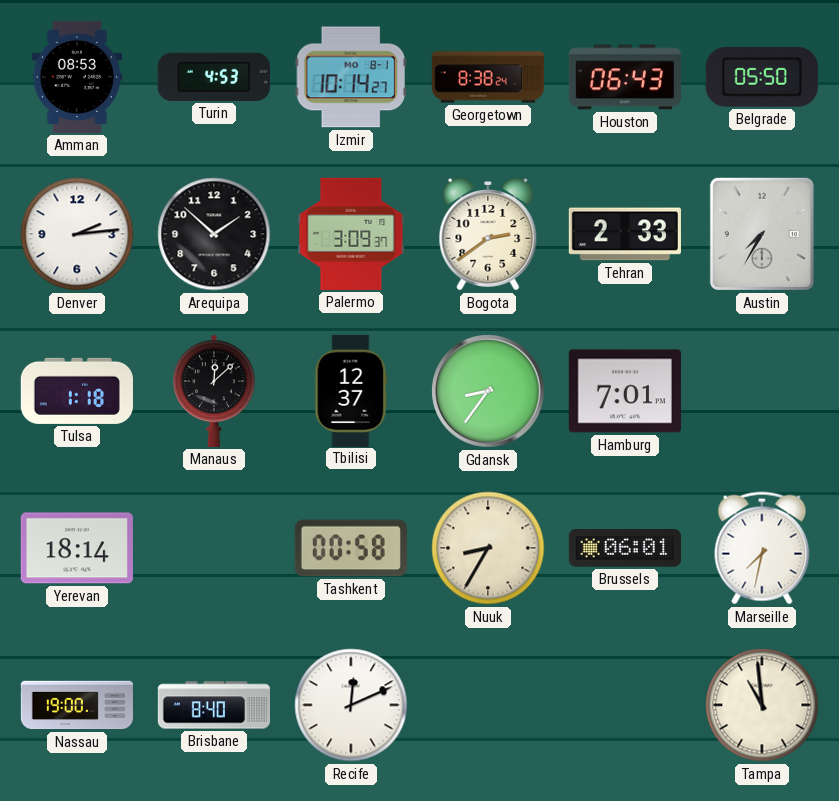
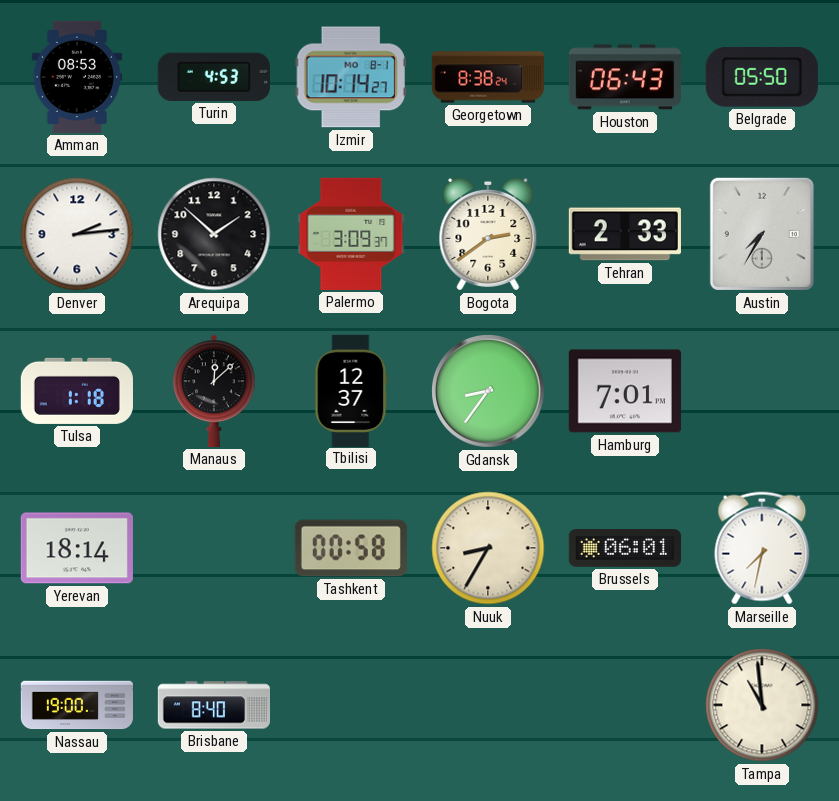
Recife: 12:11 -> none
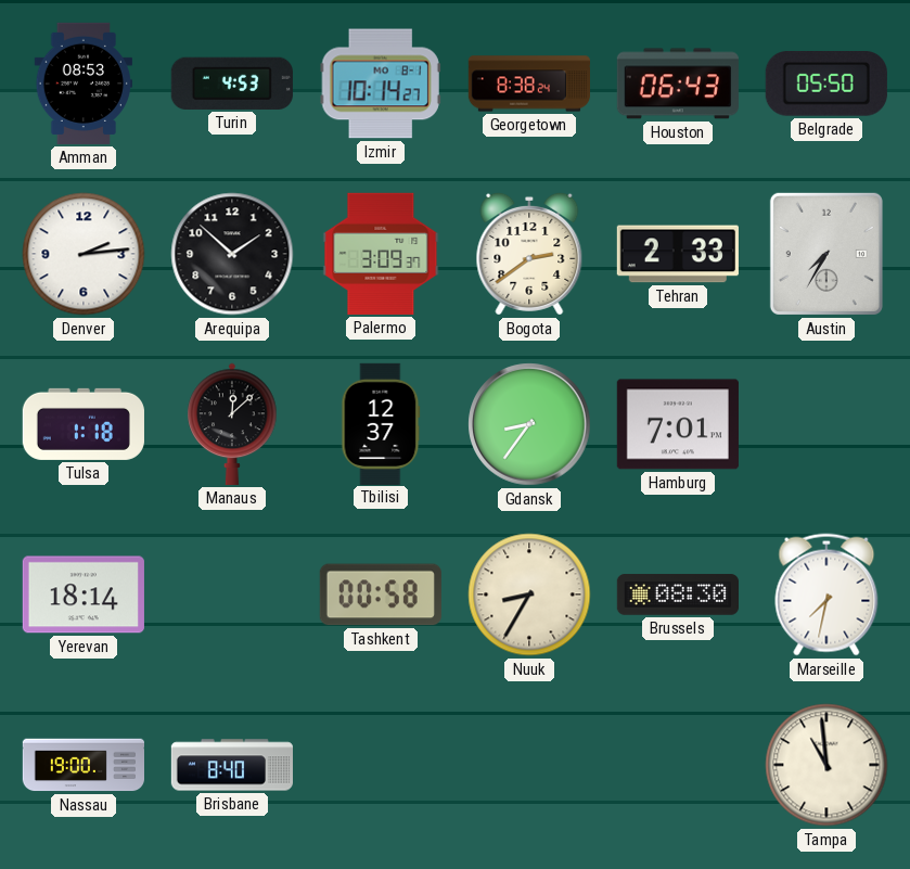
Brussels: 06:01 -> 08:30
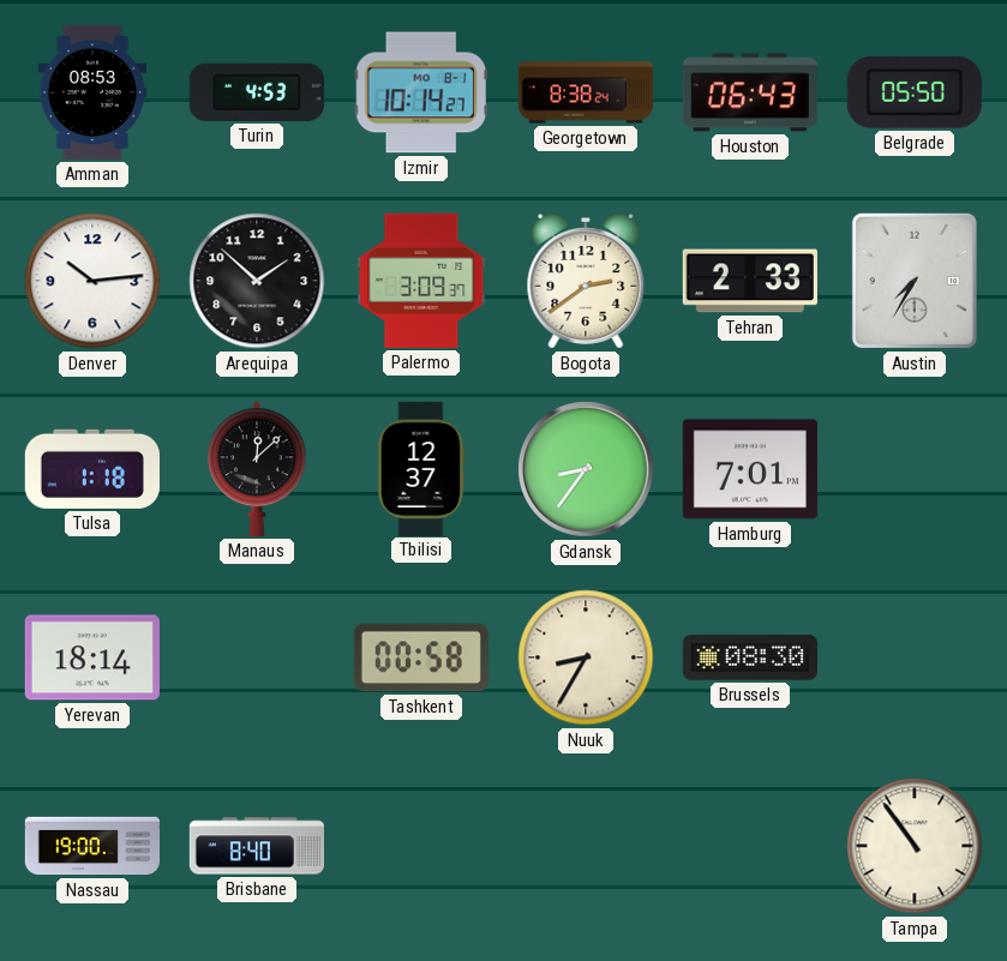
Denver: 2:14 -> 10:14
Marseille: 7:32 -> none
Tampa: 10:59 -> 10:54
